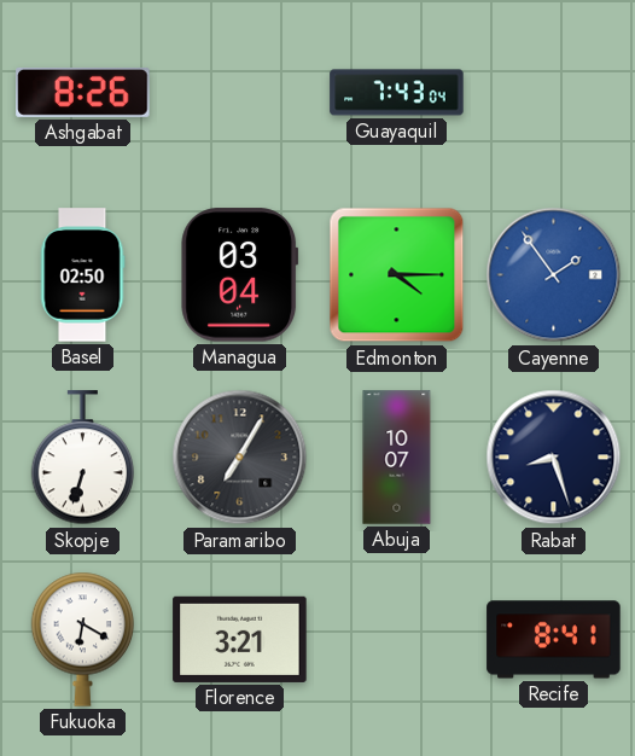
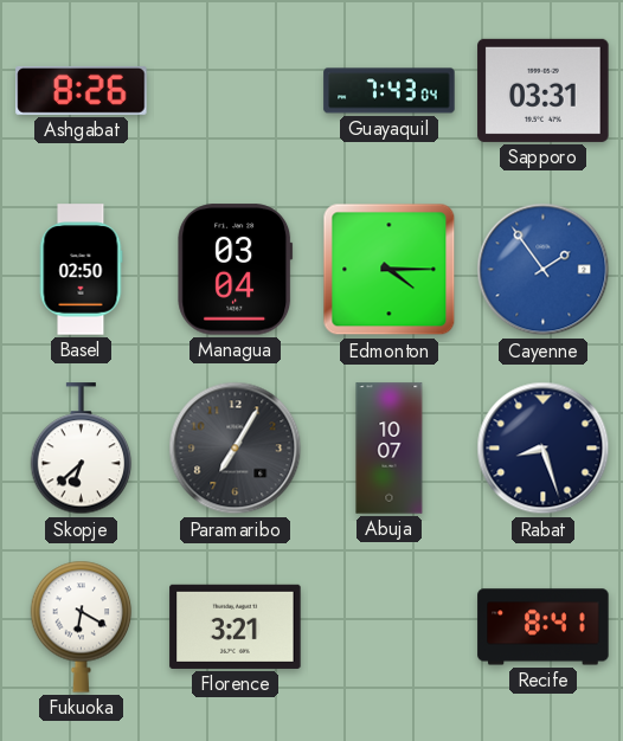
Sapporo: none -> 03:31
Skopje: 6:33 -> 6:38
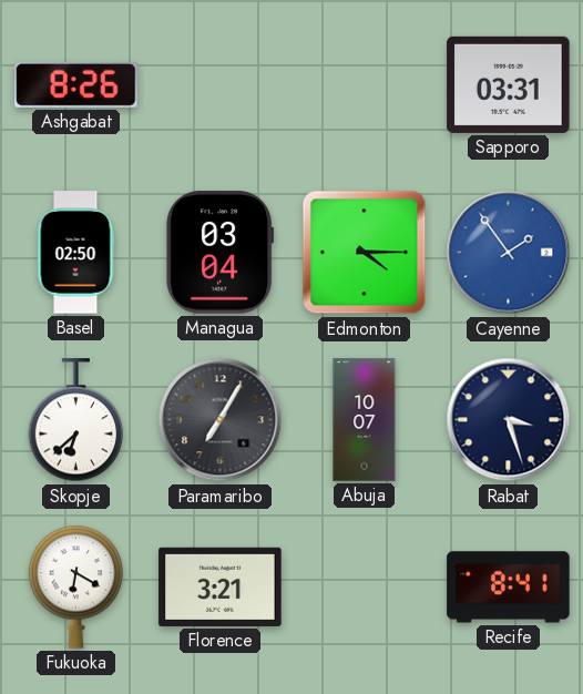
Guayaquil: 7:43 -> none
Rabat: 8:27 -> 3:27
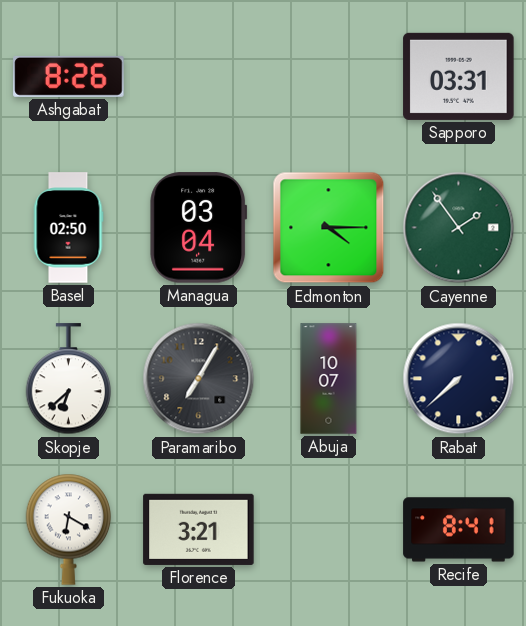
Cayenne dial: blue -> green
Rabat: 3:27 -> 7:38
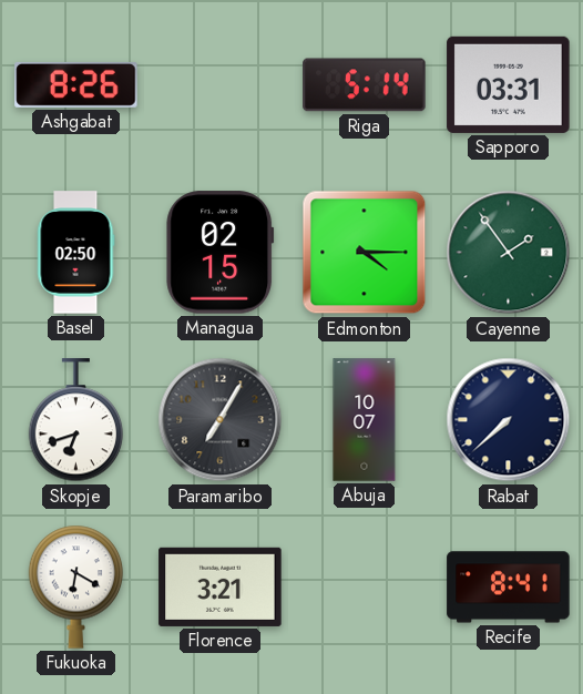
Riga: none -> 5:14
Managua: 03:04 -> 02:15
Skopje: 6:38 -> 6:42
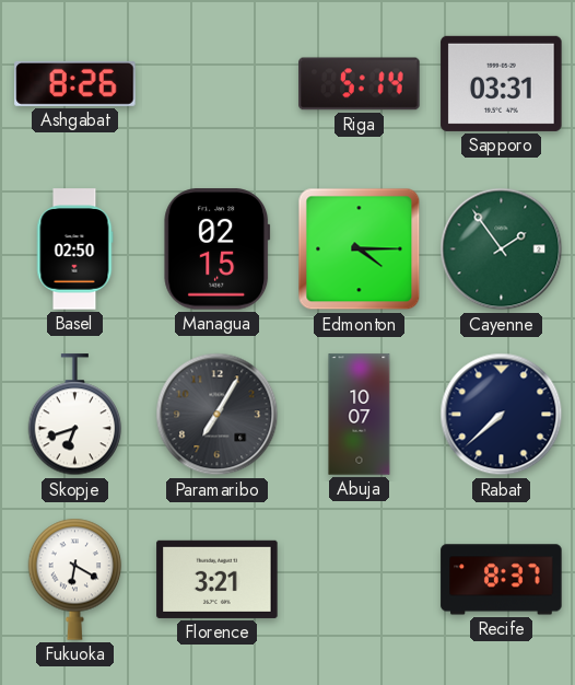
Recife: 8:41 -> 8:37
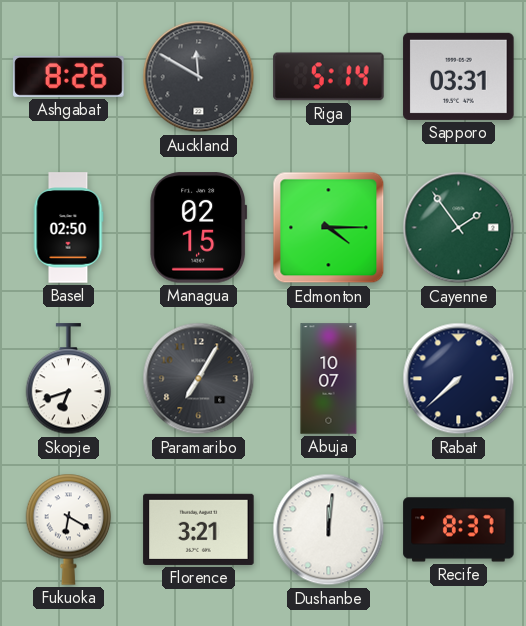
Auckland: none -> 11:50
Dushanbe: none -> 12:01
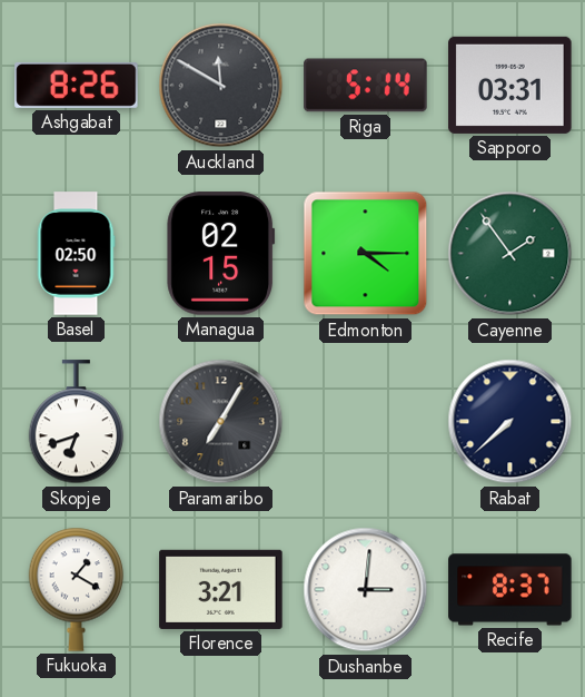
Abuja: 10:07 -> none
Fukuoka: 6:20 -> 1:20
Dushanbe: 12:01 -> 3:01
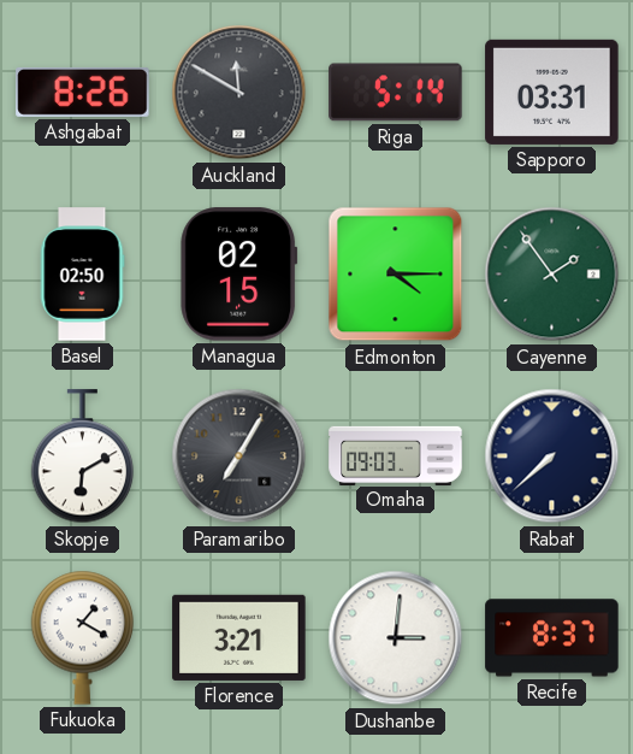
Skopje: 6:42 -> 6:10
Omaha: none -> 09:03
